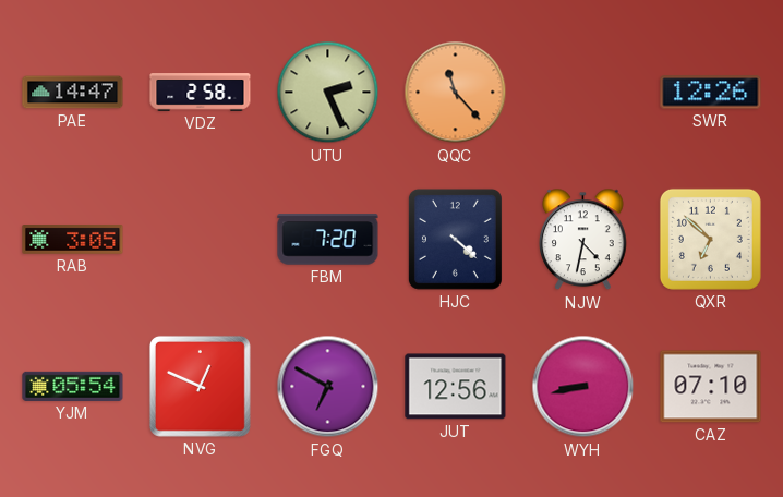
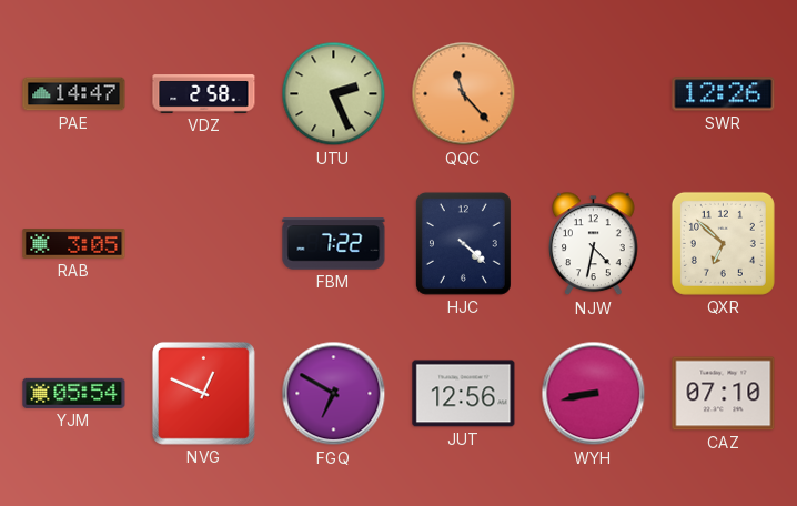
FBM: 7:20 -> 7:22
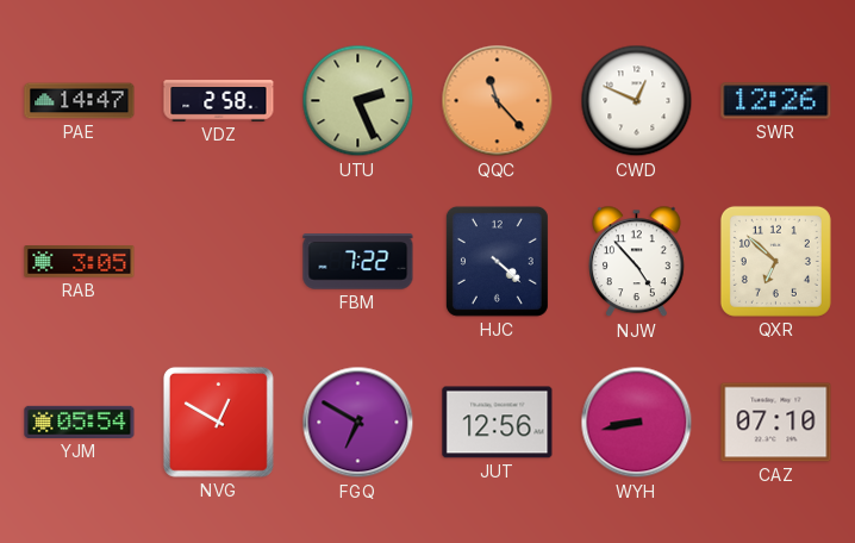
CWD: none -> 12:49
NJW: 4:32 -> 4:53
NVG: 12:49 -> 12:50
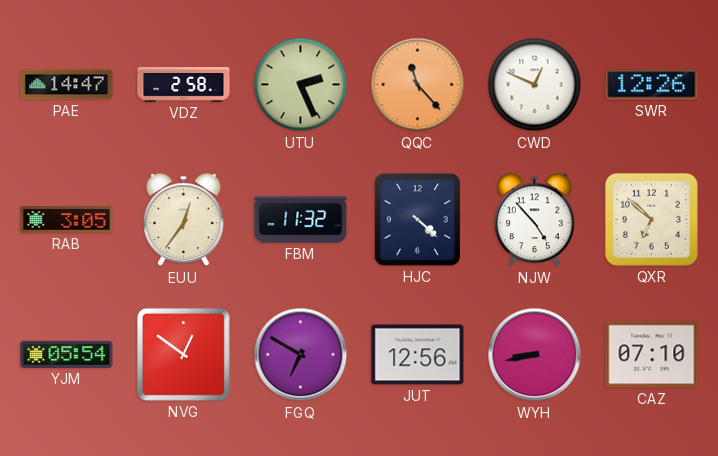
EUU: none -> 12:36
FBM: 7:22 -> 11:32
NVG: 12:50 -> 12:51
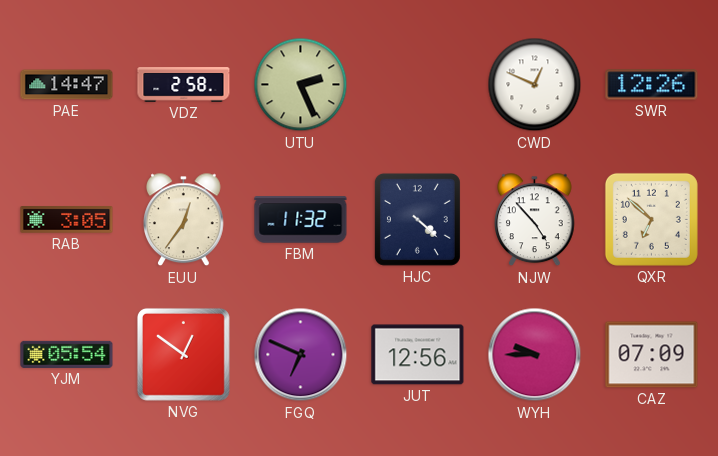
QQC: 11:23 -> none
FGQ: 6:50 -> 6:49
WYH: 8:43 -> 9:45
CAZ: 07:10 -> 07:09
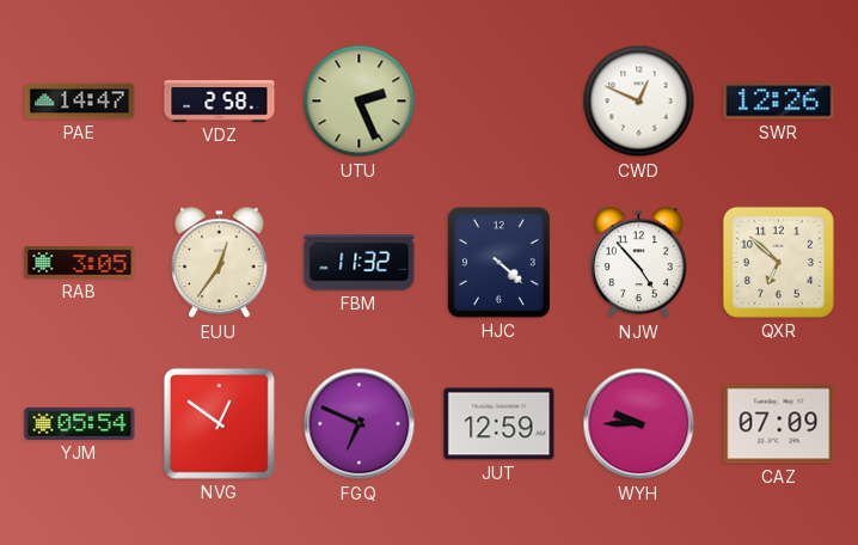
JUT: 12:56 -> 12:59
